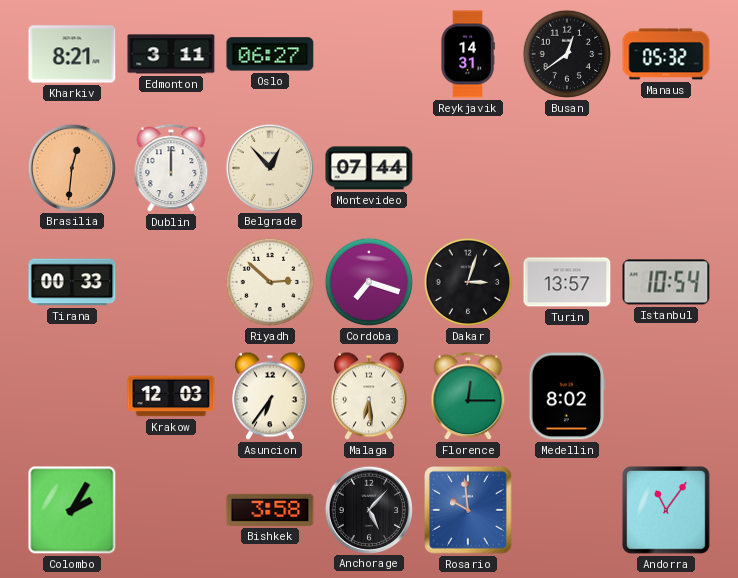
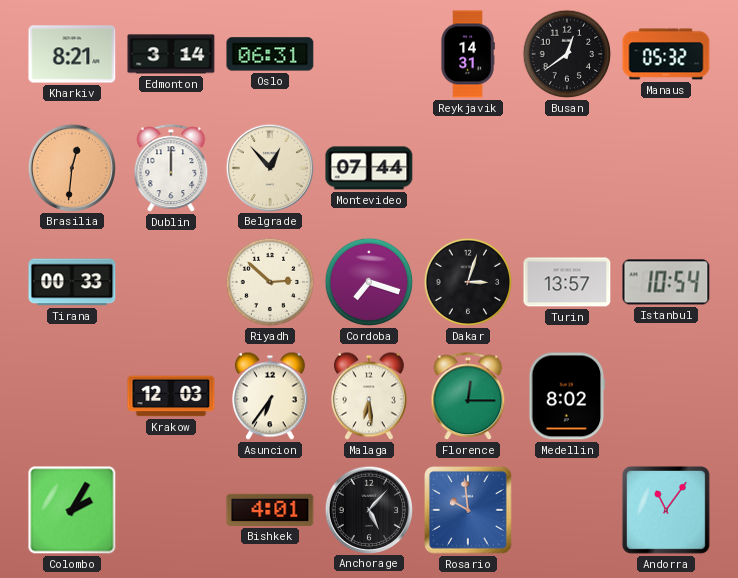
Edmonton: 3:11 -> 3:14
Oslo: 06:27 -> 06:31
Bishkek: 3:58 -> 4:01
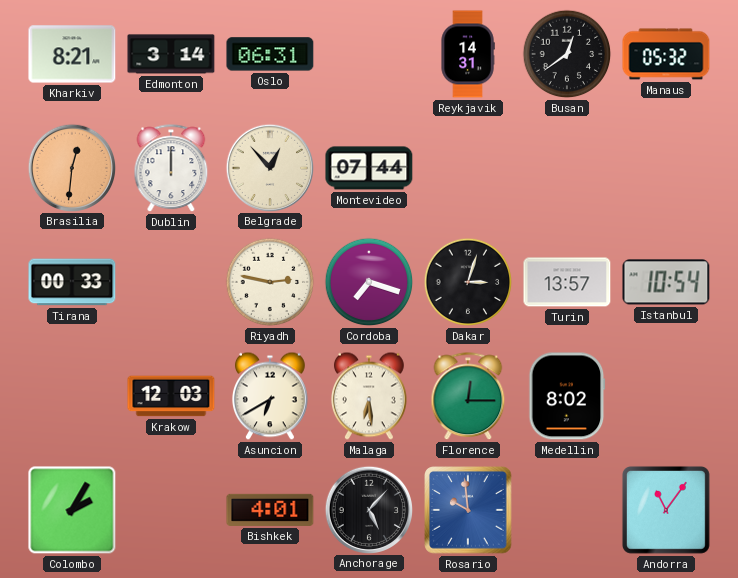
Riyadh: 2:52 -> 2:47
Asuncion: 6:36 -> 6:40
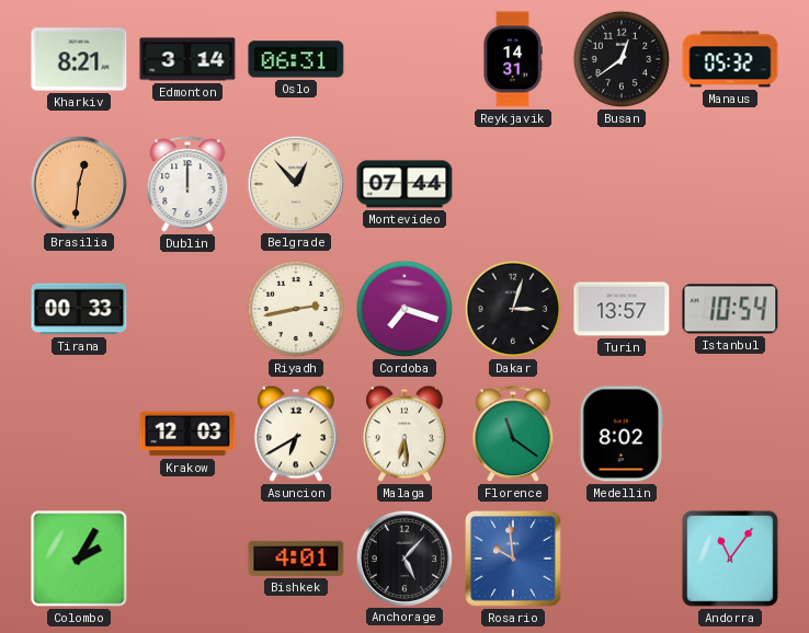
Riyadh: 2:47 -> 2:43
Florence: 12:15 -> 11:21
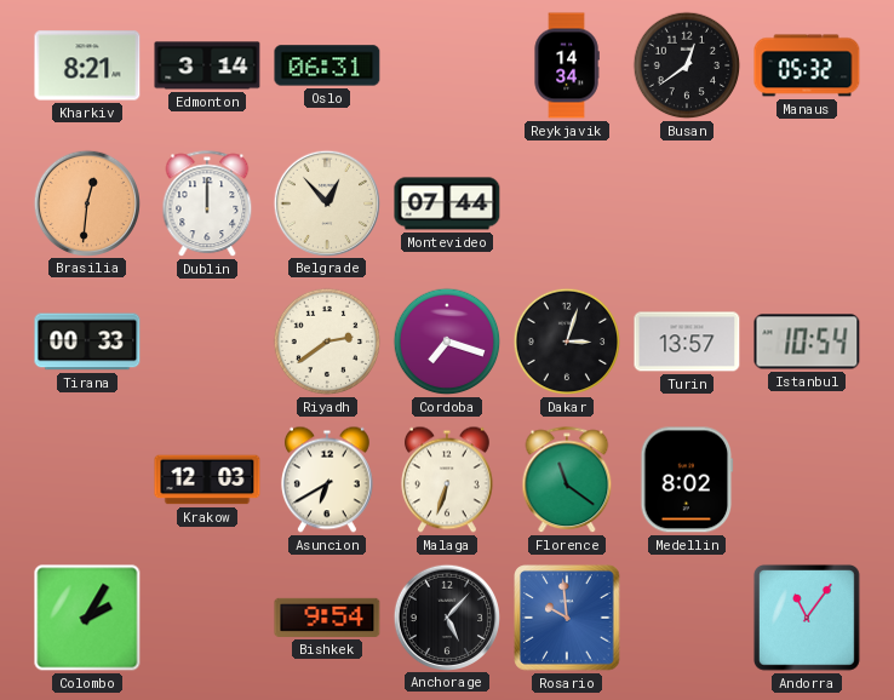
Reykjavik: 14:31 -> 14:34
Riyadh: 2:43 -> 2:39
Malaga: 6:29 -> 6:33
Bishkek: 4:01 -> 9:54
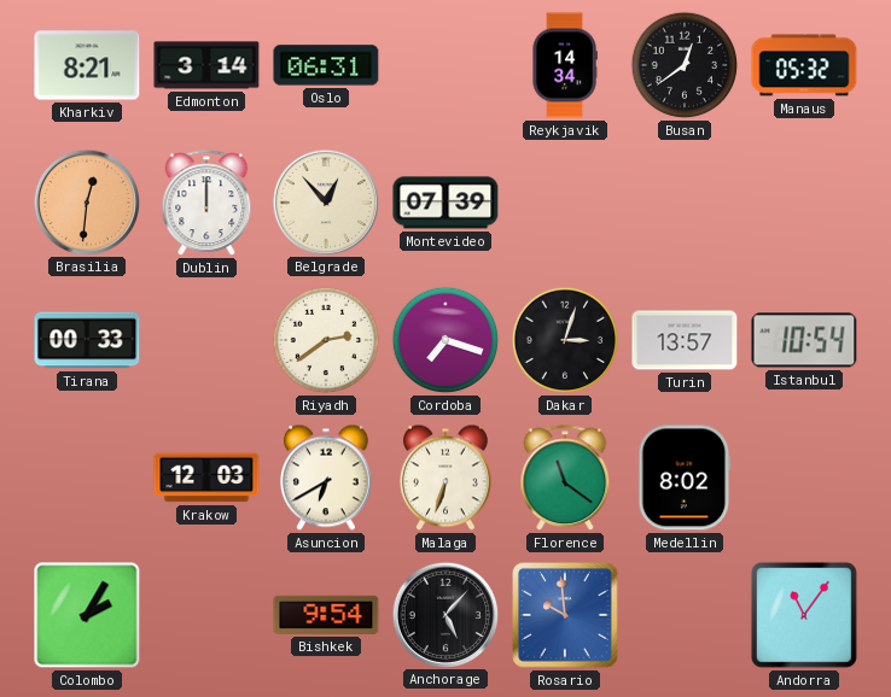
Montevideo: 07:44 -> 07:39
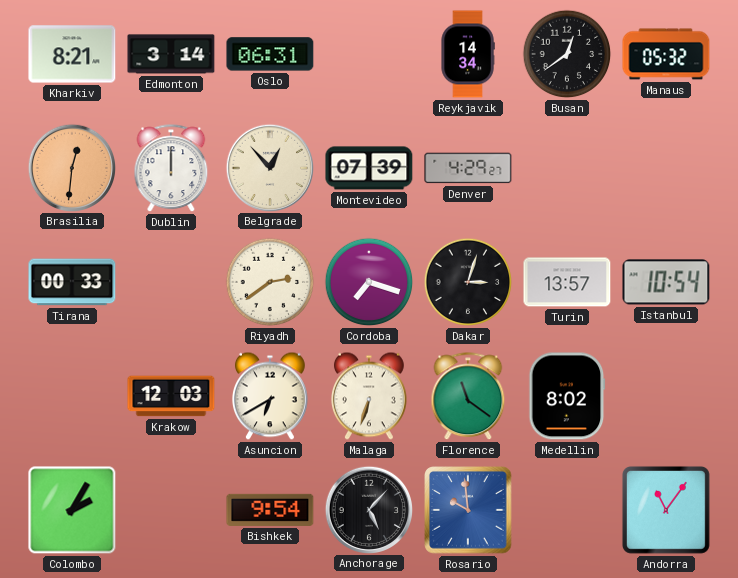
Denver: none -> 4:29
